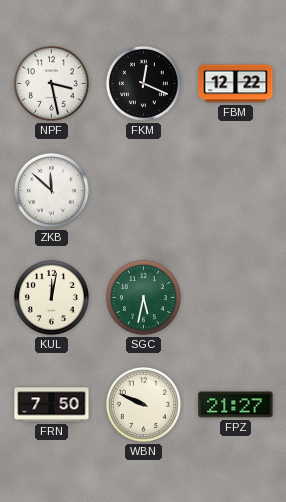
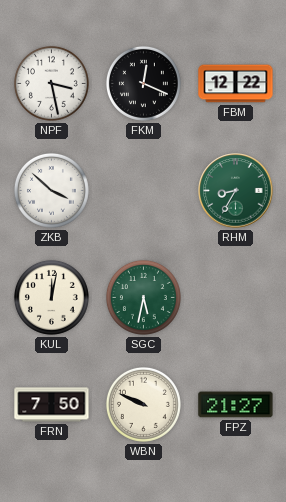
ZKB: 11:52 -> 3:52
RHM: none -> 8:35
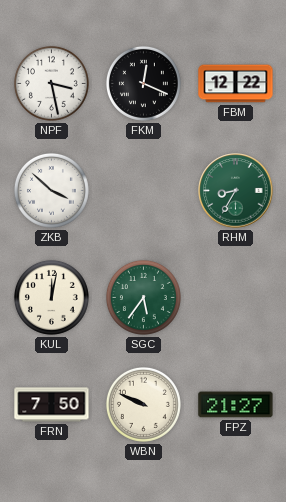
SGC: 5:32 -> 5:36
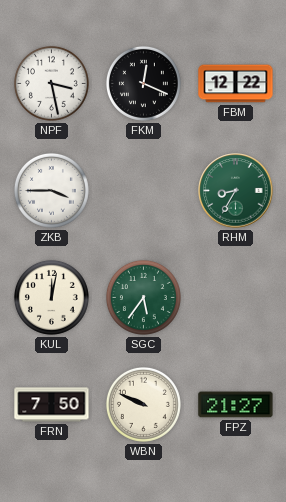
ZKB: 3:52 -> 3:45
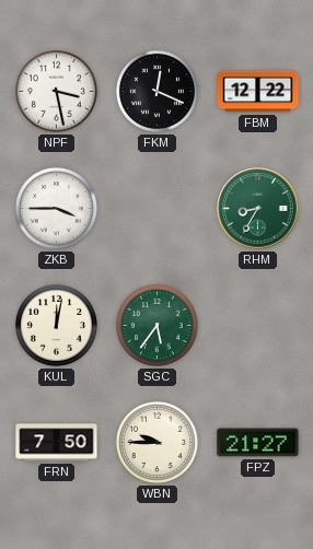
WBN: 9:49 -> 9:45
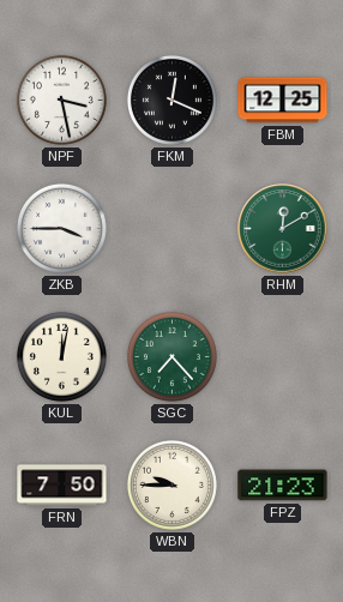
FBM: 12:22 -> 12:25
RHM: 8:35 -> 12:10
SGC: 5:36 -> 7:23
FPZ: 21:27 -> 21:23
